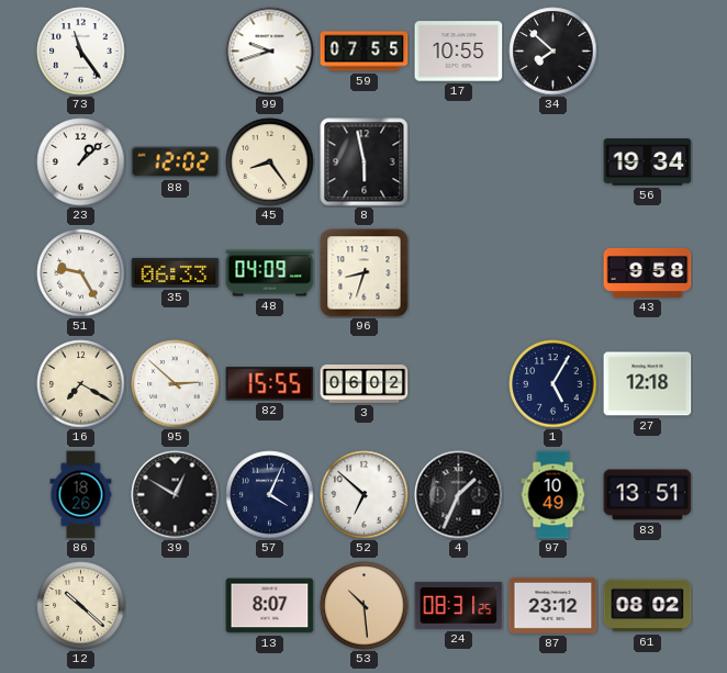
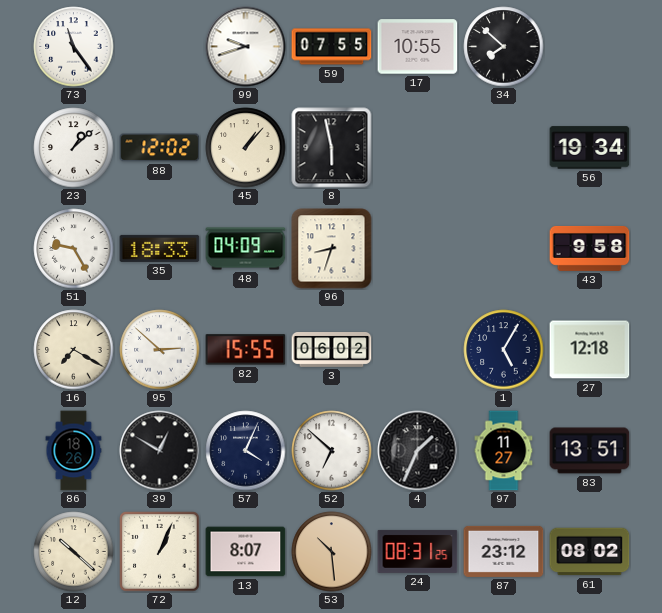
45: 8:24 -> 1:07
35: 06:33 -> 18:33
97: 10:49 -> 11:27
72: none -> 1:04
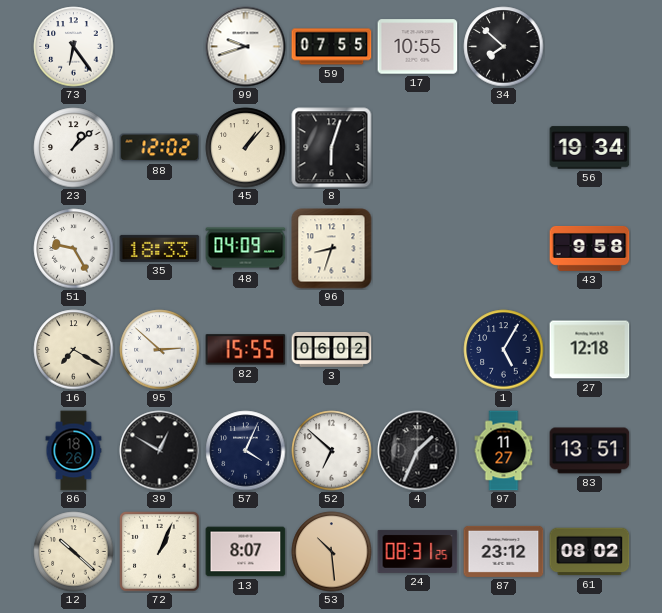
73: 11:24 -> 6:24
8: 5:58 -> 6:03
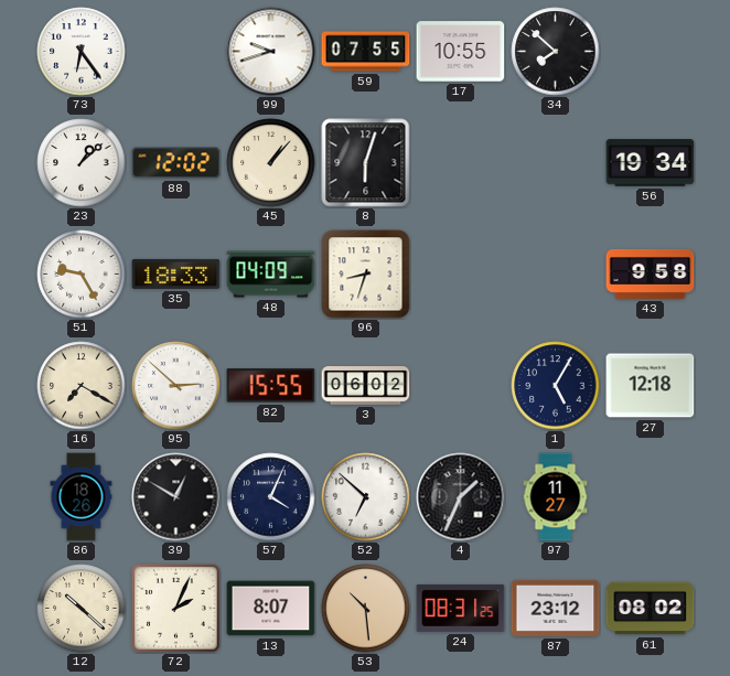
83: 13:51 -> none
72: 1:04 -> 2:04
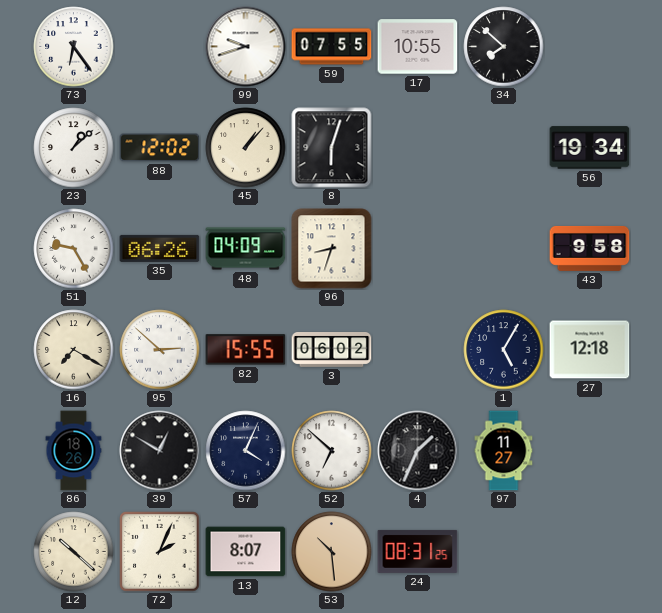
35: 18:33 -> 06:26
87: 23:12 -> none
61: 08:02 -> none
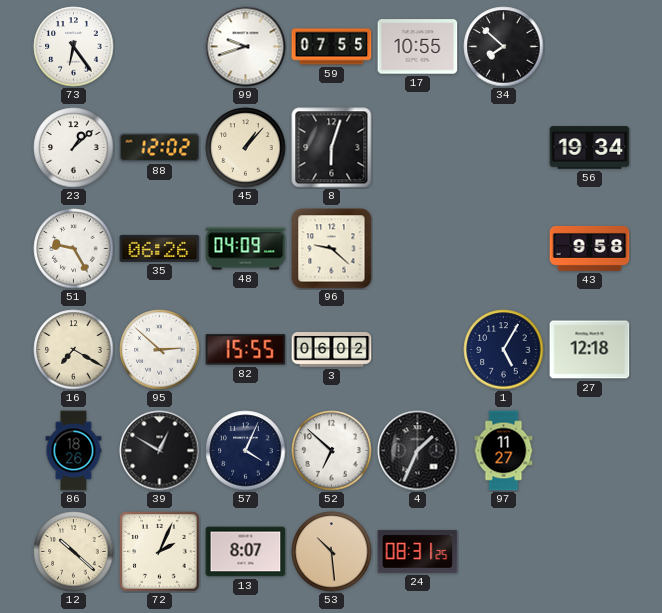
96: 8:33 -> 9:22
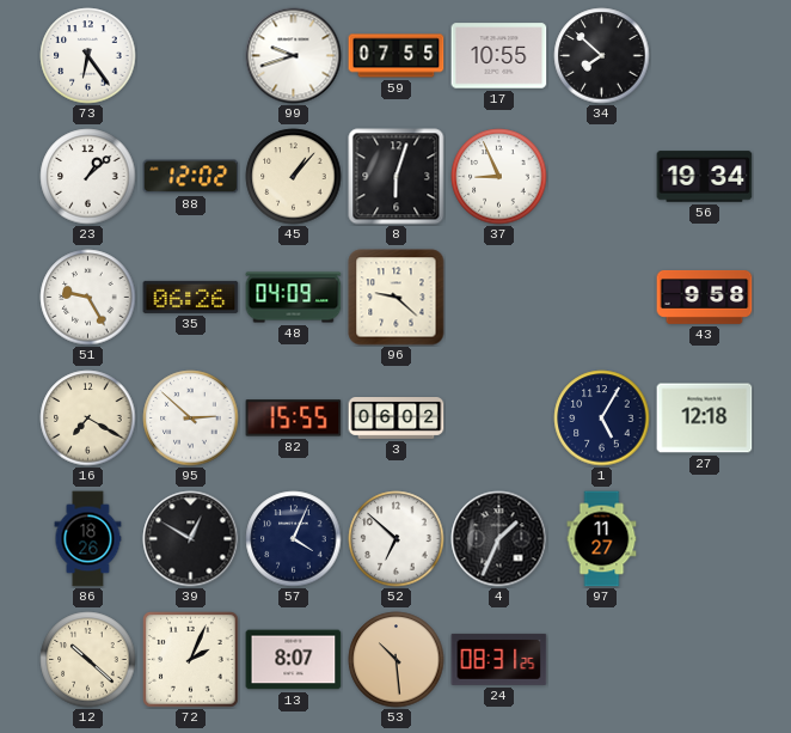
37: none -> 8:56
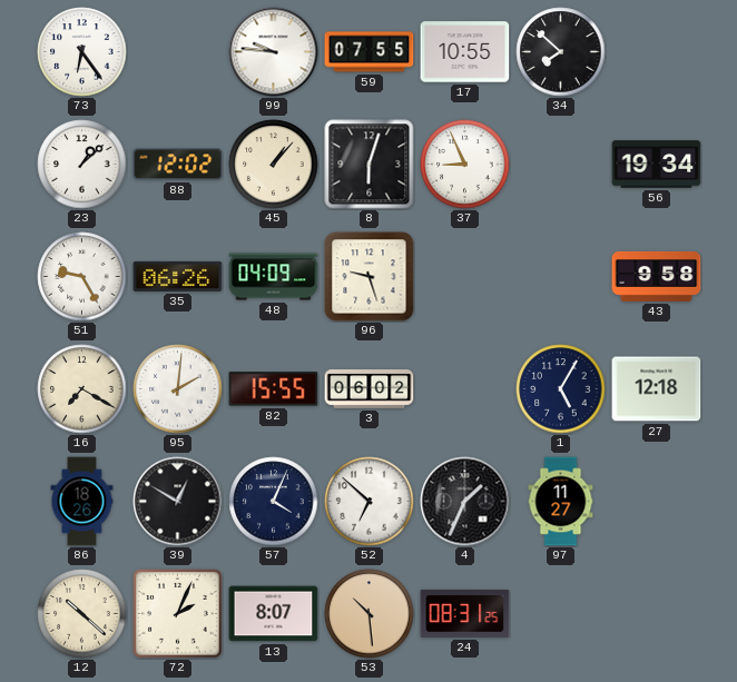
99: 9:42 -> 9:46
96: 9:22 -> 9:27
95: 2:52 -> 2:01
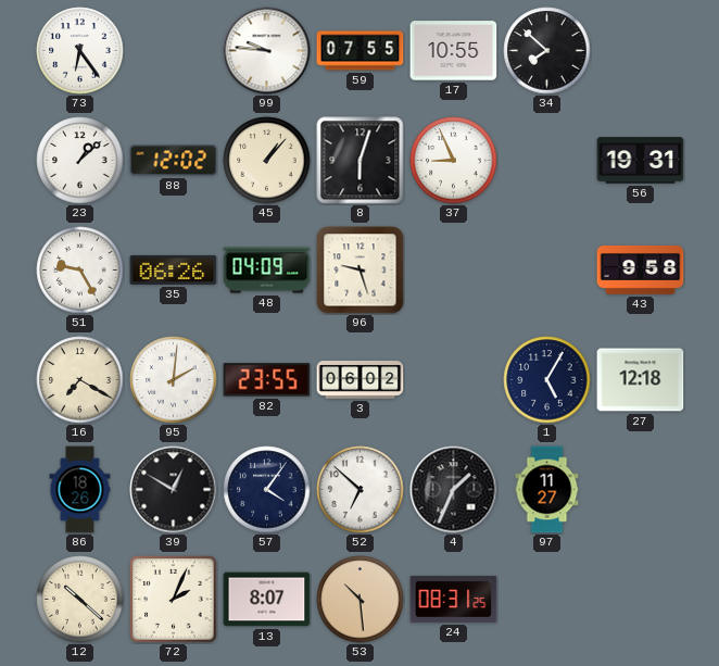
56: 19:34 -> 19:31
82: 15:55 -> 23:55
57: 4:04 -> 4:06
